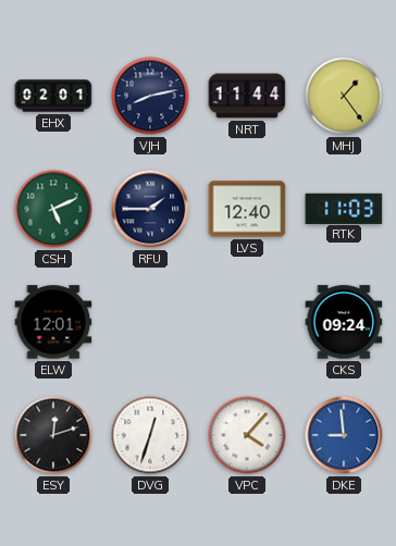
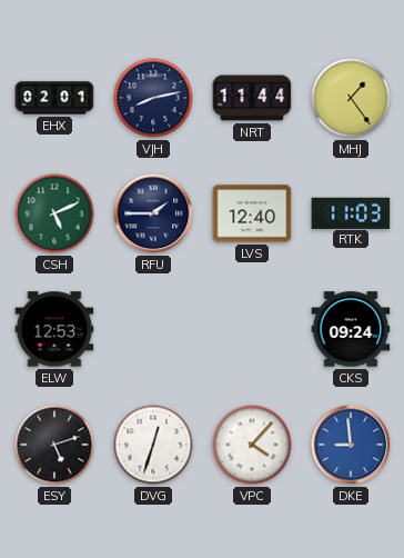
ELW: 12:01 -> 12:53
ESY: 12:12 -> 5:12
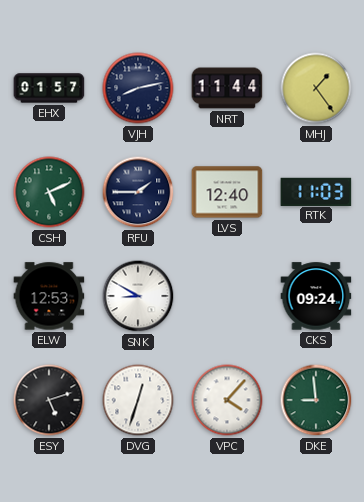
EHX: 02:01 -> 01:57
SNK: none -> 8:50
DKE dial: blue -> green
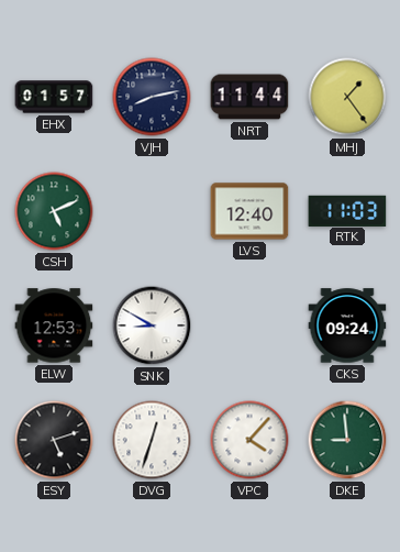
RFU: 1:45 -> none
